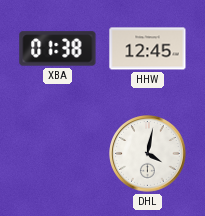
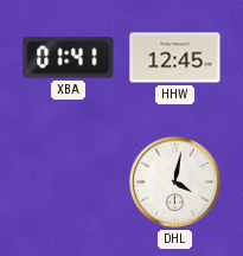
XBA: 01:38 -> 01:41
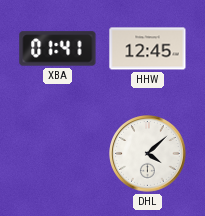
DHL: 4:02 -> 4:08
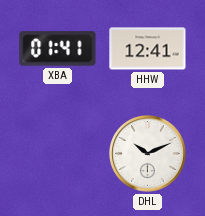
HHW: 12:45 -> 12:41
DHL: 4:08 -> 10:11
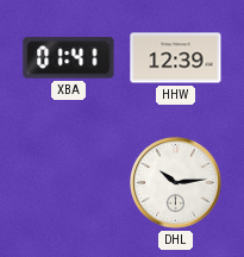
HHW: 12:41 -> 12:39
DHL: 10:11 -> 10:14
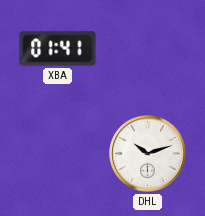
HHW: 12:39 -> none
DHL: 10:14 -> 10:12
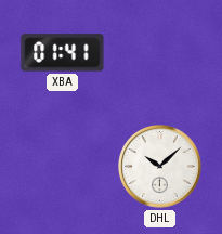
DHL: 10:12 -> 10:08
